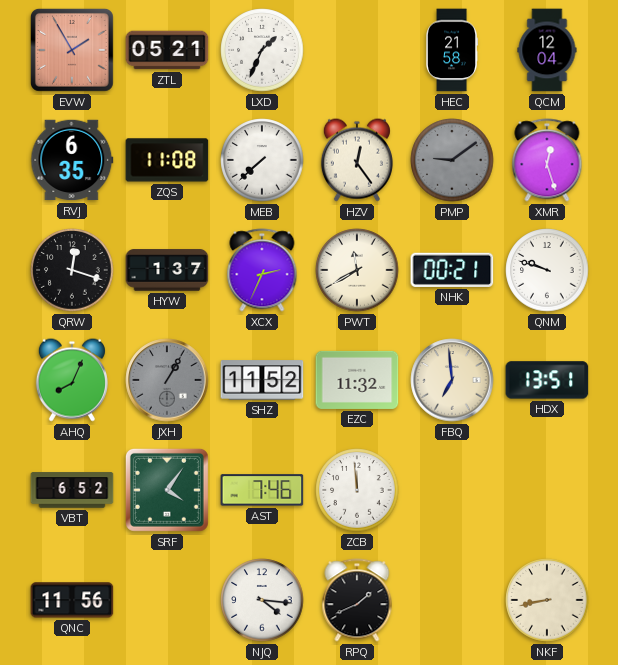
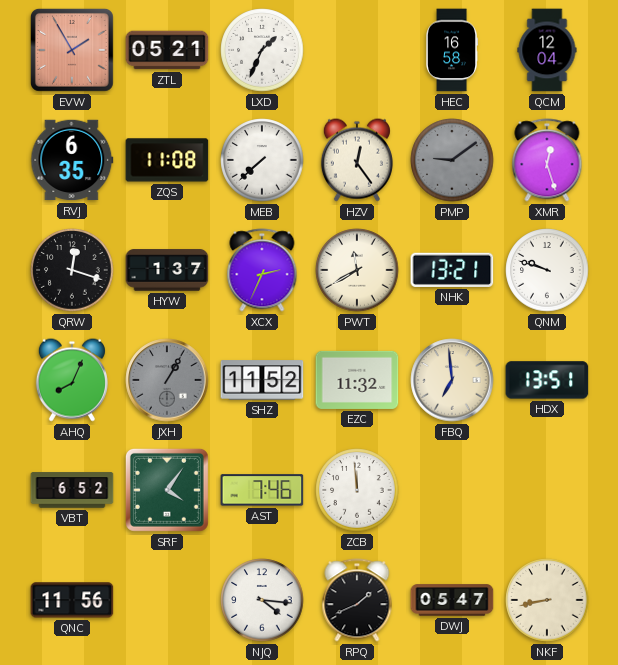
HEC: 21:58 -> 16:58
NHK: 00:21 -> 13:21
DWJ: none -> 05:47
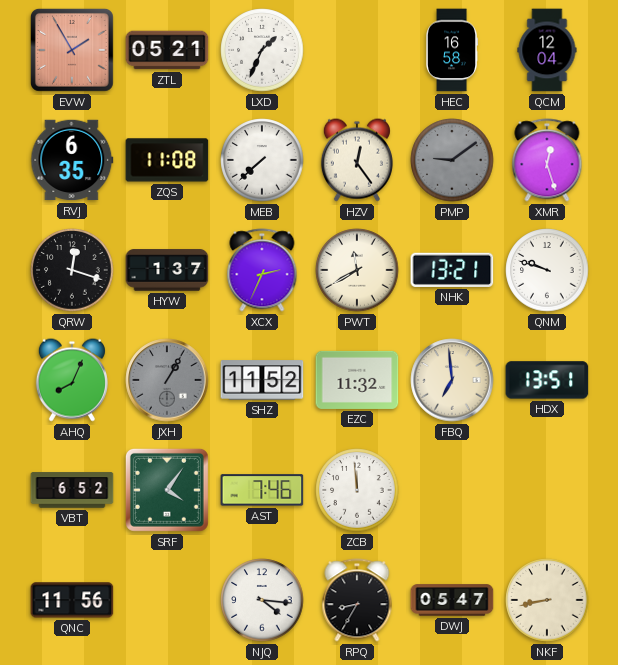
RPQ: 1:41 -> 8:35
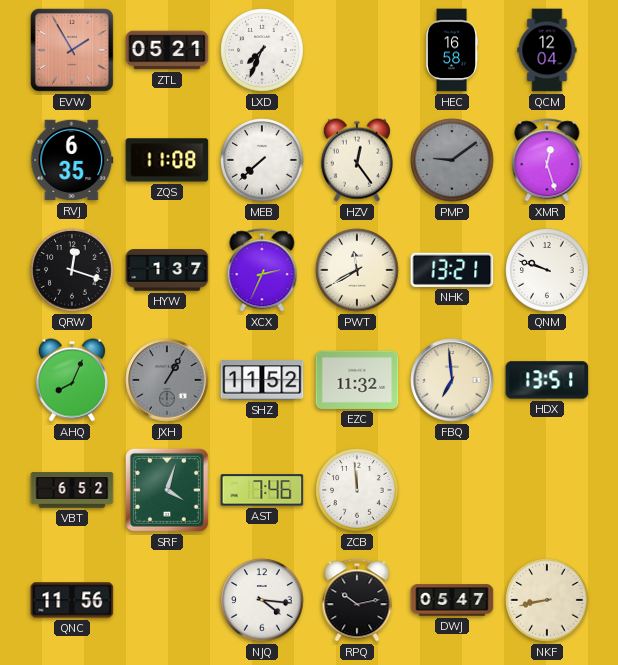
LXD: 1:34 -> 7:34
SRF: 4:06 -> 4:03
RPQ: 8:35 -> 10:13
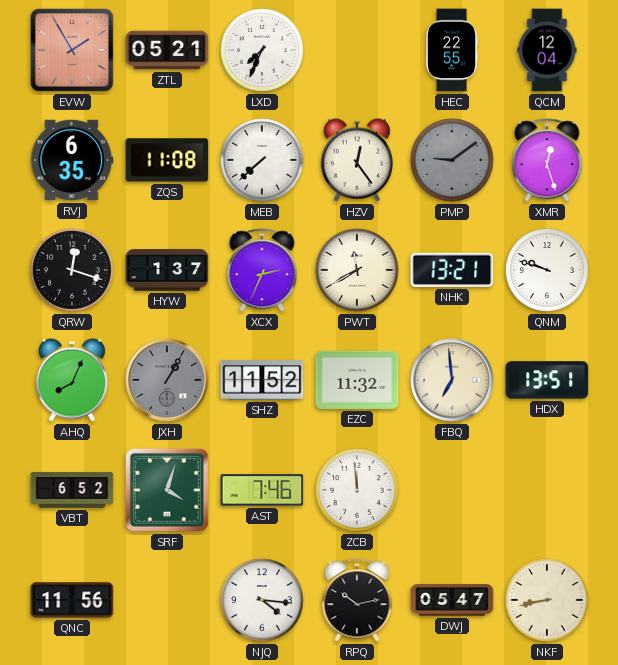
HEC: 16:58 -> 22:55
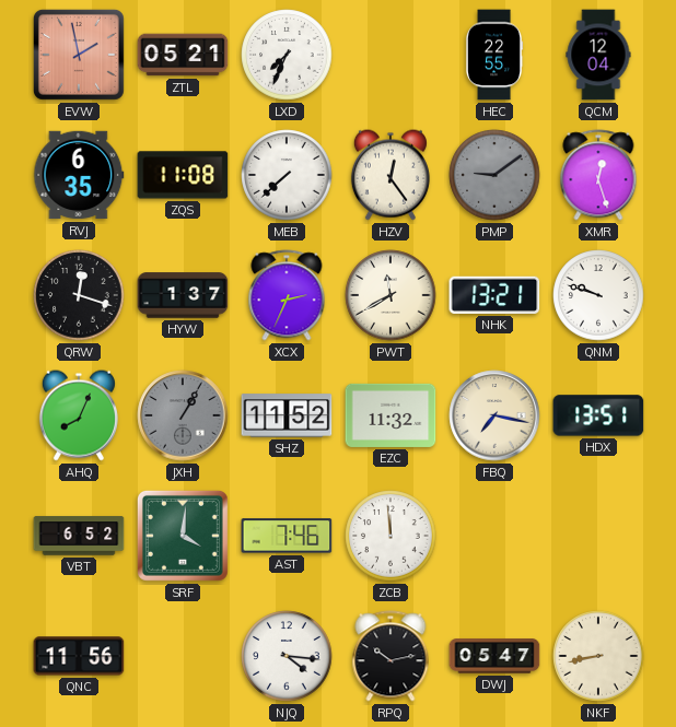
EVW: 1:55 -> 1:58
FBQ: 6:59 -> 7:17
SRF: 4:03 -> 4:01
